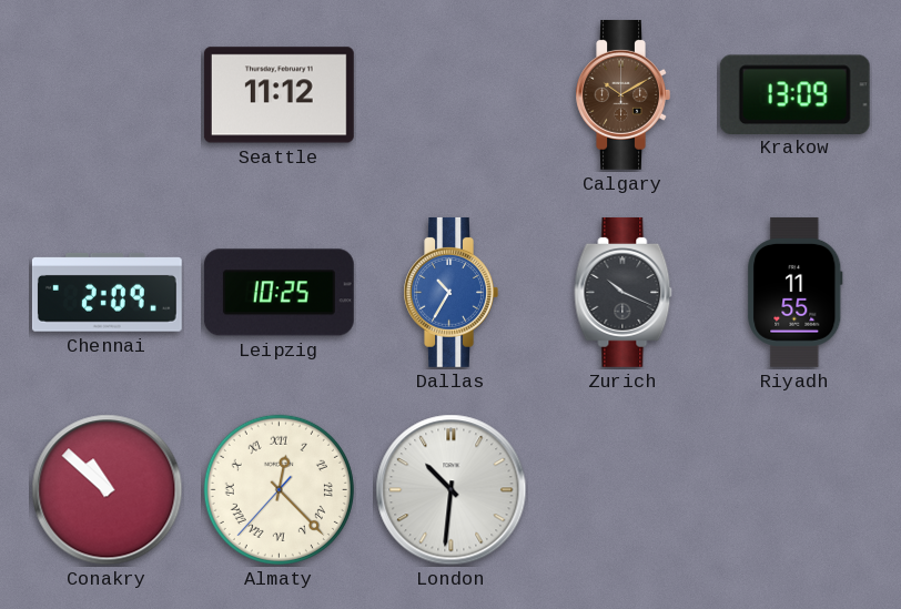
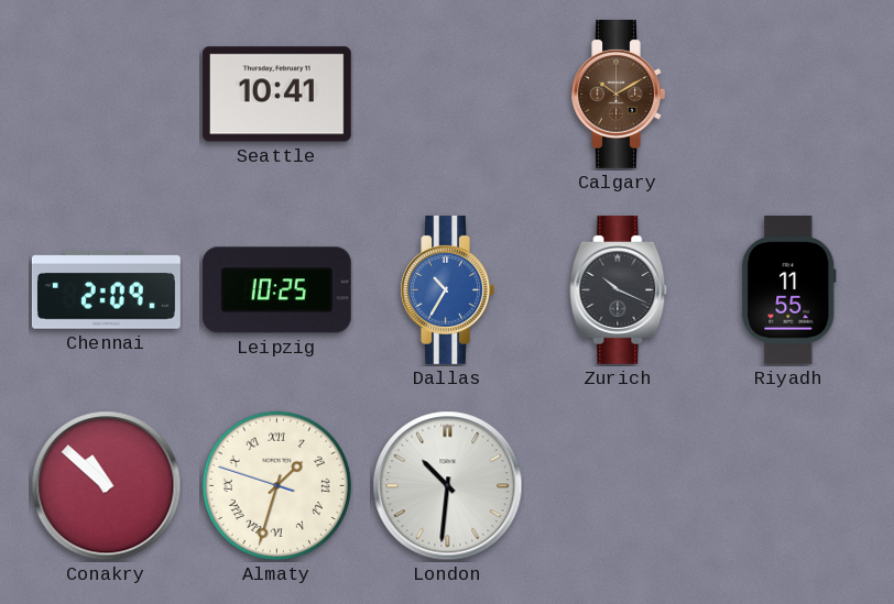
Seattle: 11:12 -> 10:41
Krakow: 13:09 -> none
Almaty: 12:22 -> 1:32
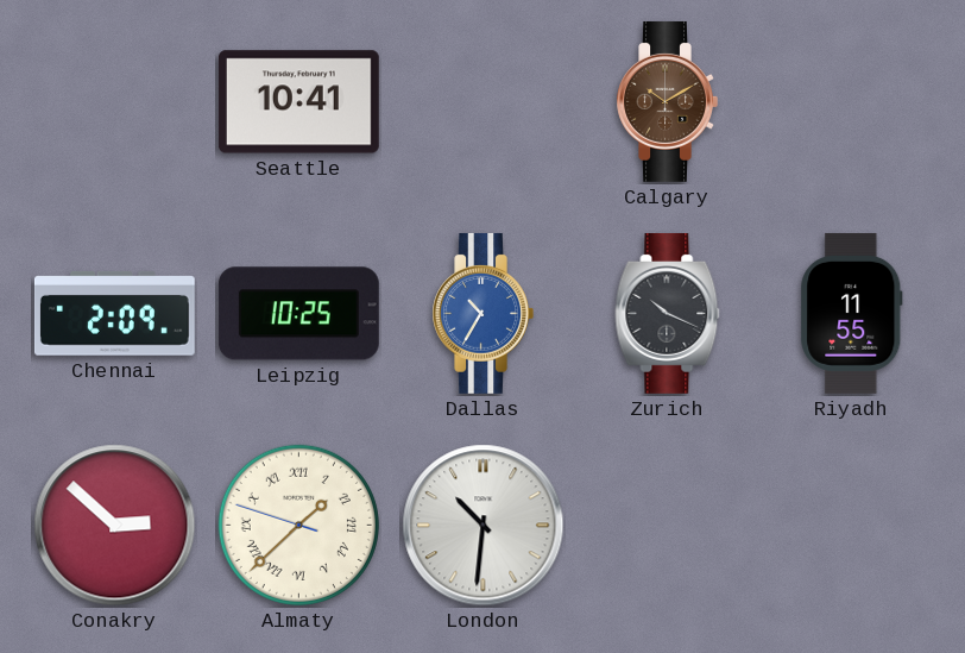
Conakry: 10:52 -> 2:52
Almaty: 1:32 -> 1:37
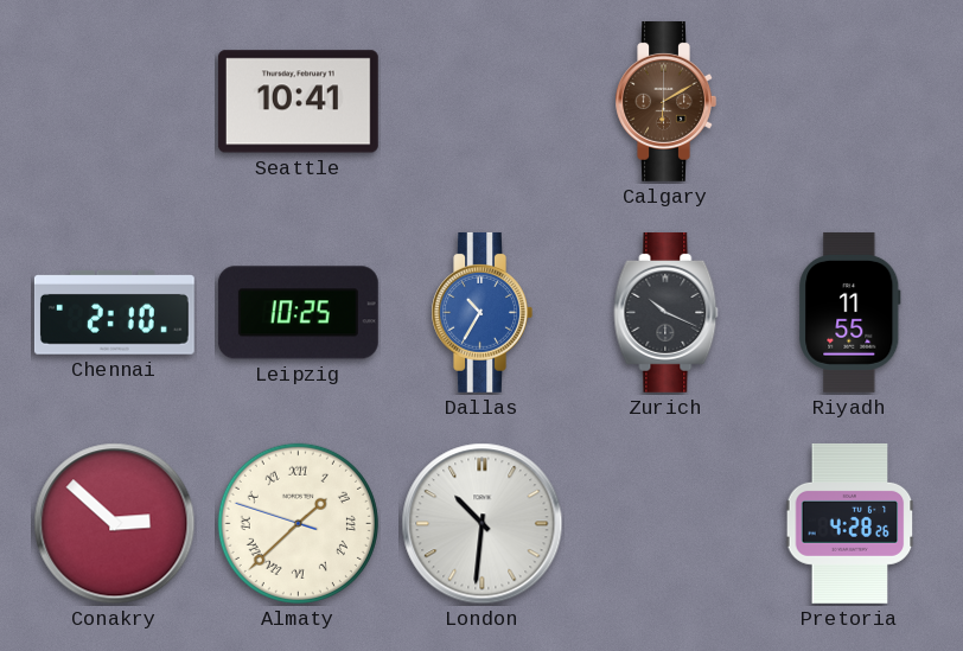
Calgary: 10:10 -> 6:10
Chennai: 2:09 -> 2:10
Pretoria: none -> 4:28
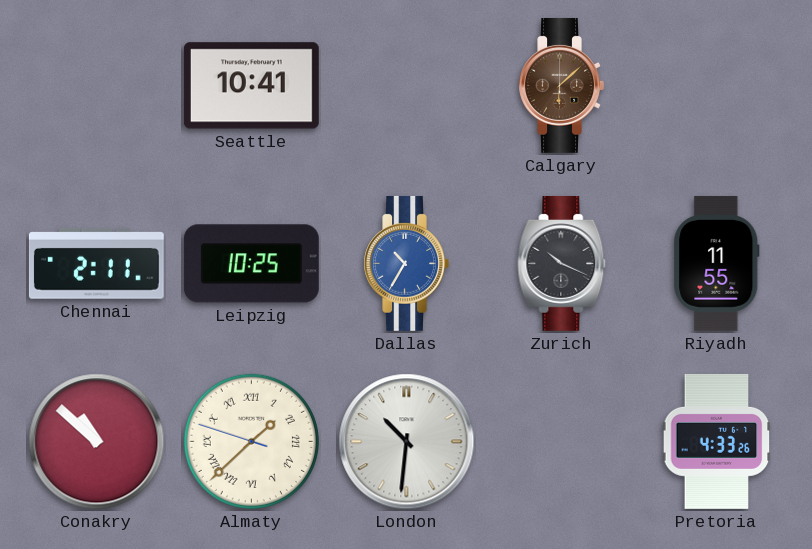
Calgary: 6:10 -> 6:08
Chennai: 2:10 -> 2:11
Conakry: 2:52 -> 10:52
Pretoria: 4:28 -> 4:33
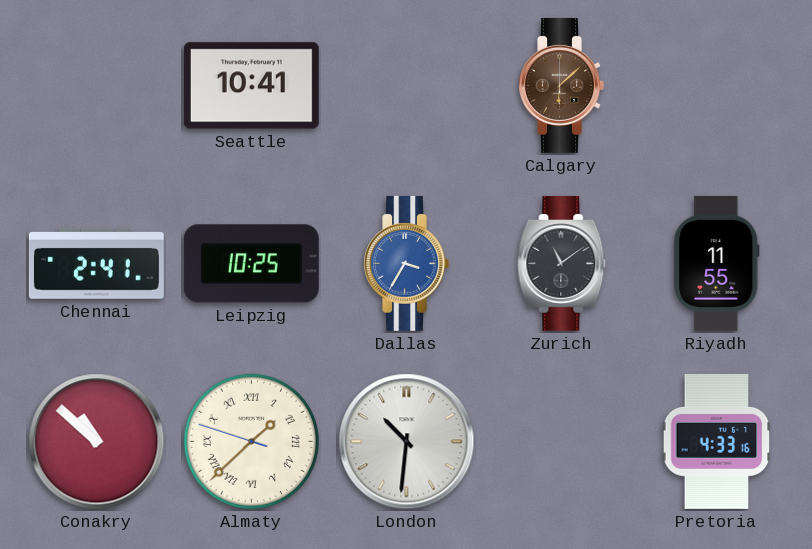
Chennai: 2:11 -> 2:41
Dallas: 10:35 -> 3:35
Zurich: 10:19 -> 11:09
Pretoria: 4:33:26 -> 4:33:16
